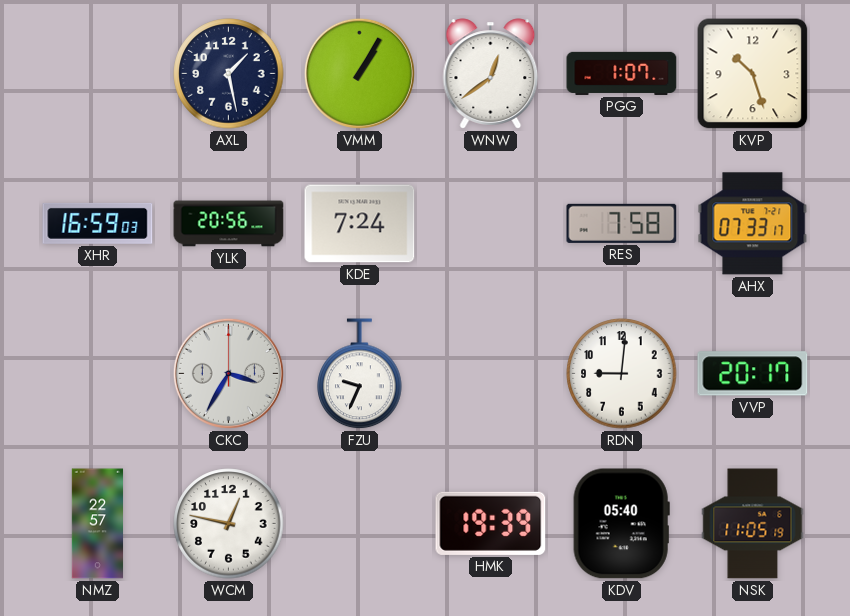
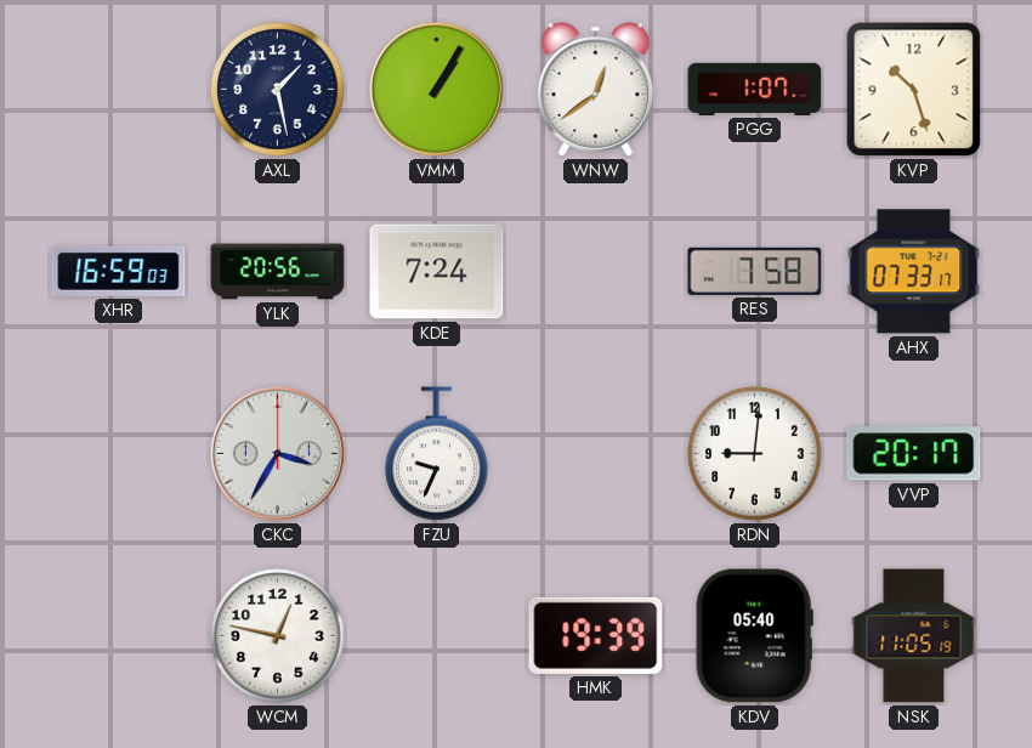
NMZ: 22:57 -> none
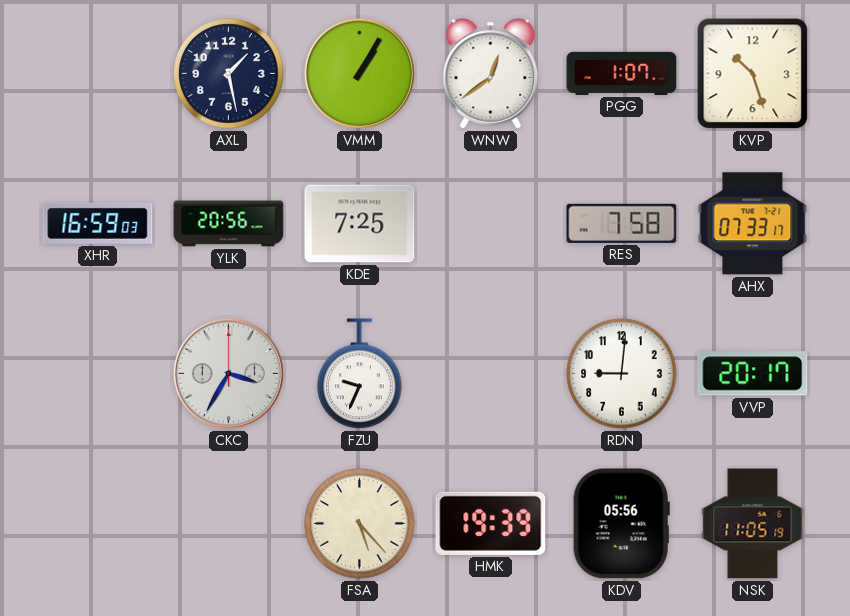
KDE: 7:24 -> 7:25
WCM: 12:47 -> none
FSA: none -> 5:23
KDV: 05:40 -> 05:56
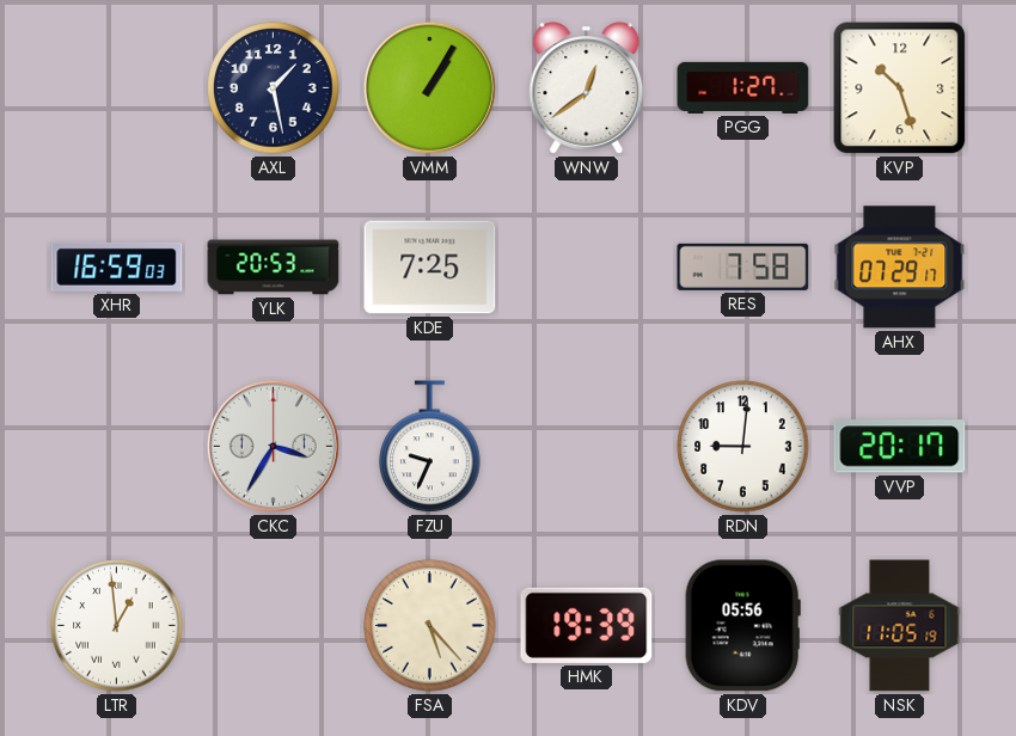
PGG: 1:07 -> 1:27
YLK: 20:56 -> 20:53
AHX: 07:33 -> 07:29
LTR: none -> 12:59
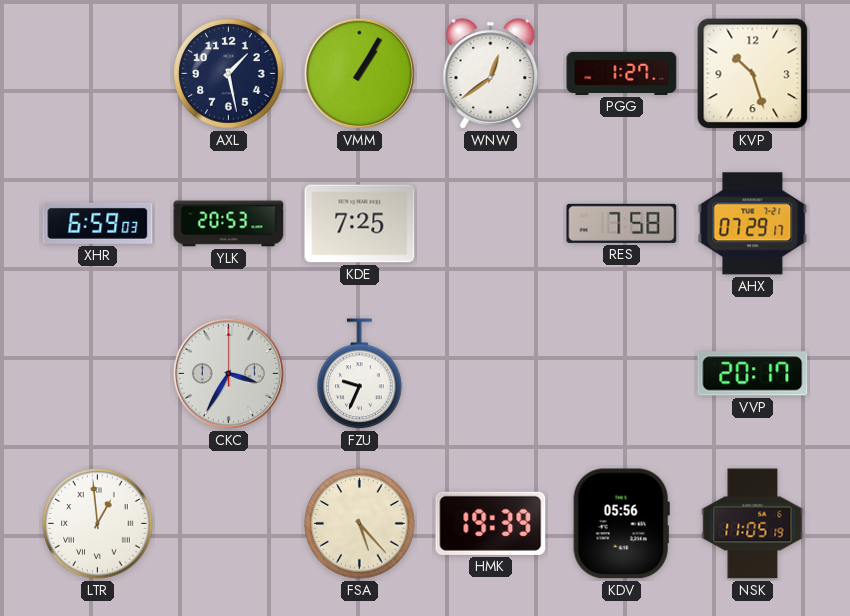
XHR: 16:59 -> 6:59
RDN: 9:01 -> none
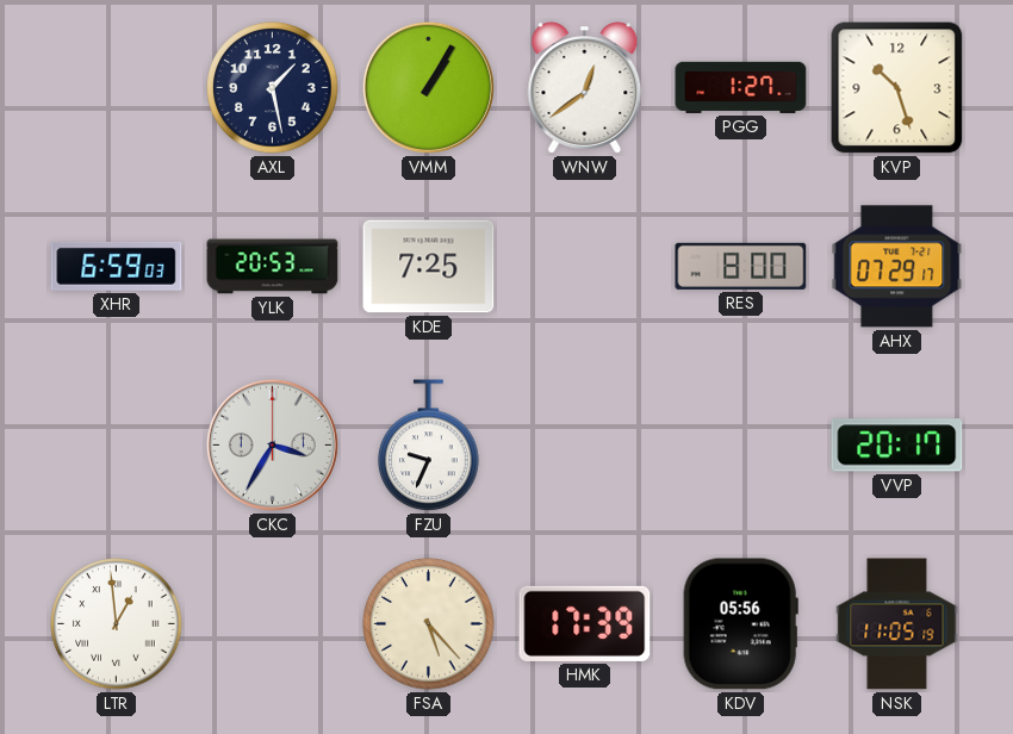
RES: 7:58 -> 8:00
HMK: 19:39 -> 17:39
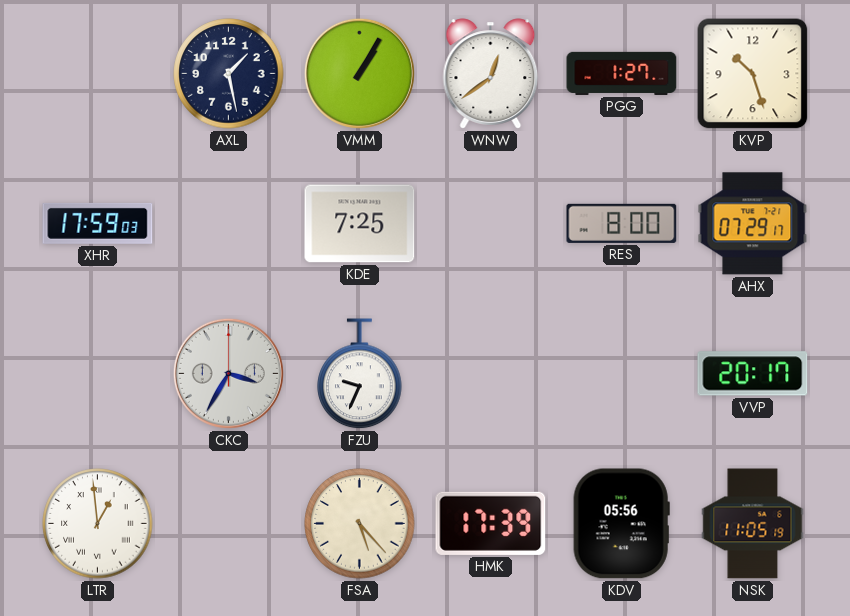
XHR: 6:59 -> 17:59
YLK: 20:53 -> none
